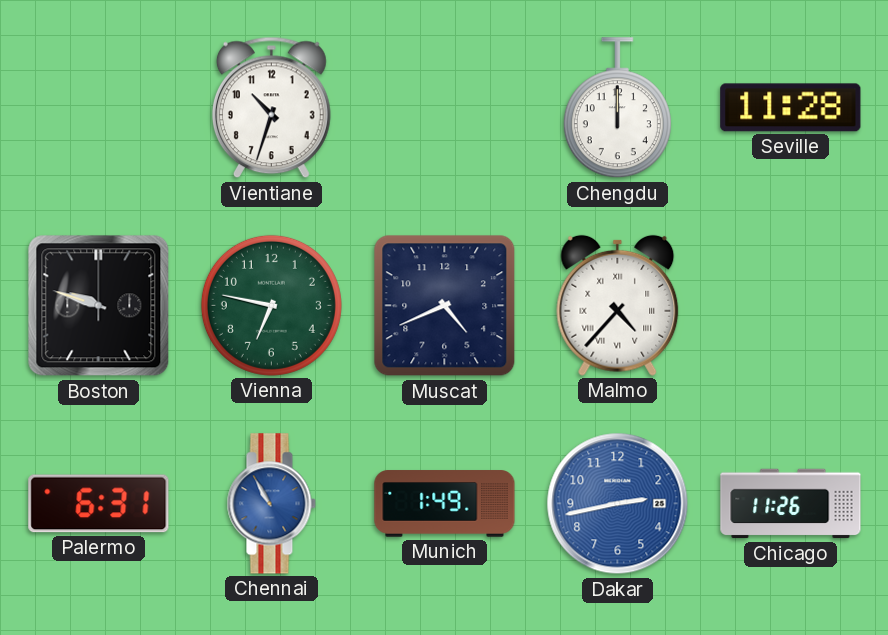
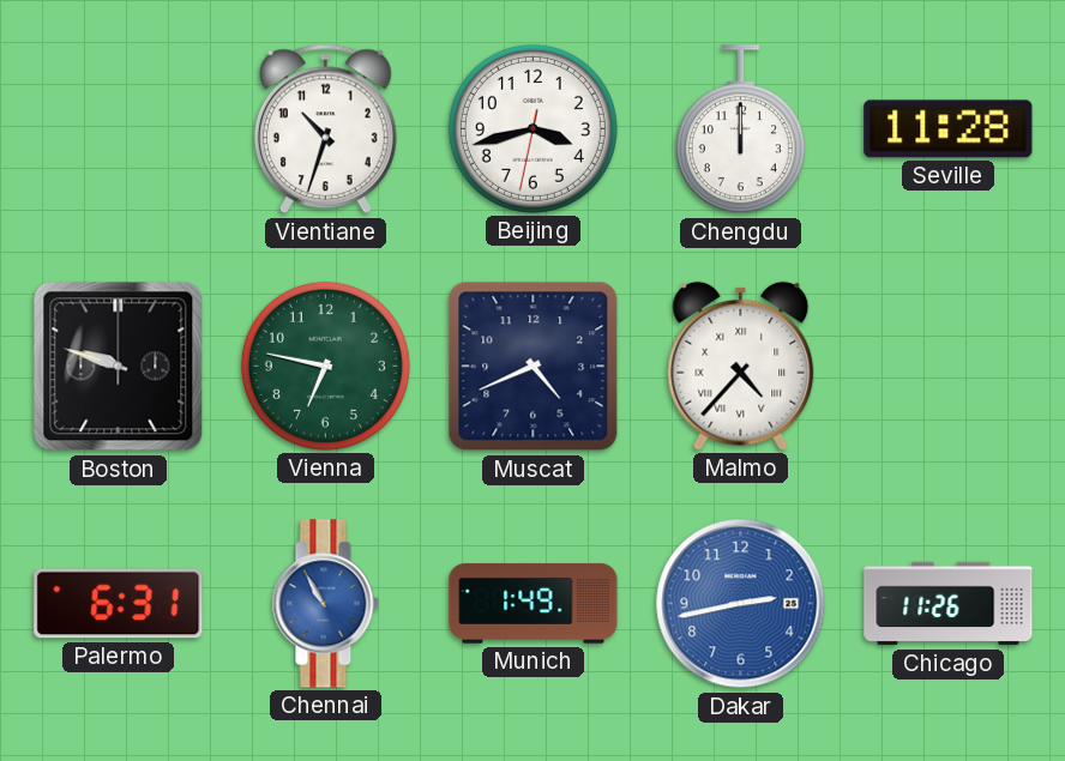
Beijing: none -> 3:42
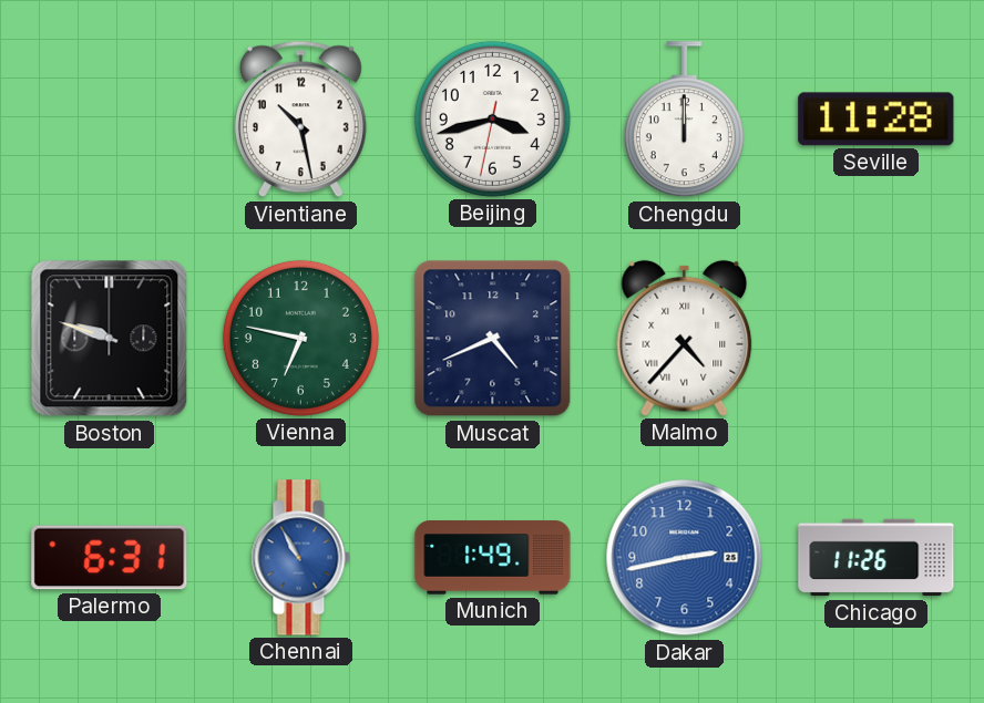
Vientiane: 10:33 -> 10:28
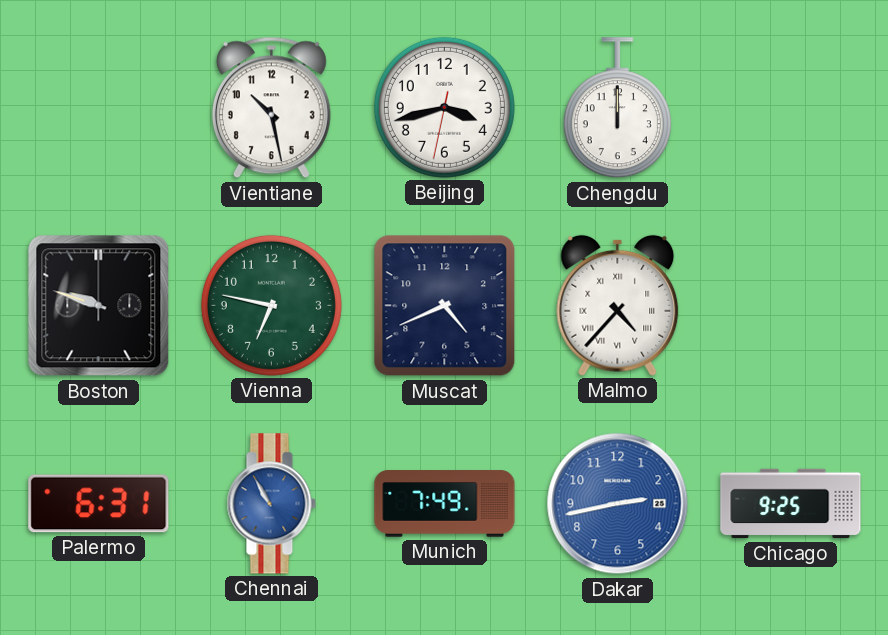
Seville: 11:28 -> none
Munich: 1:49 -> 7:49
Chicago: 11:26 -> 9:25
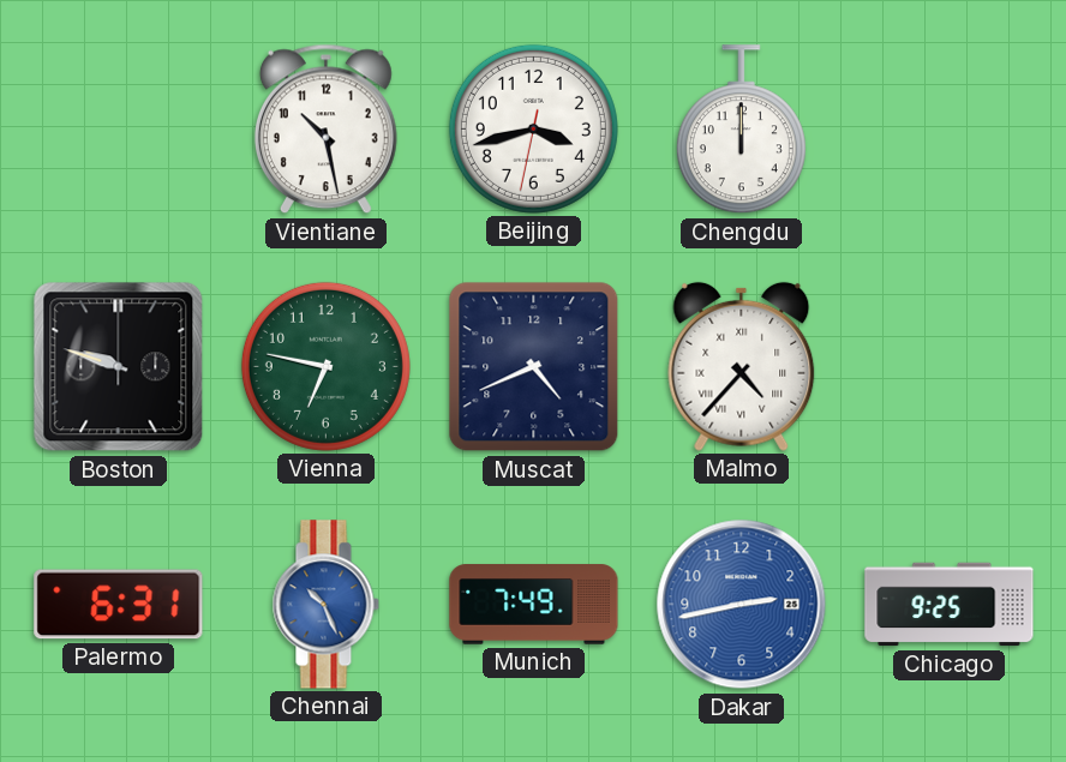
Chennai: 10:55 -> 10:26
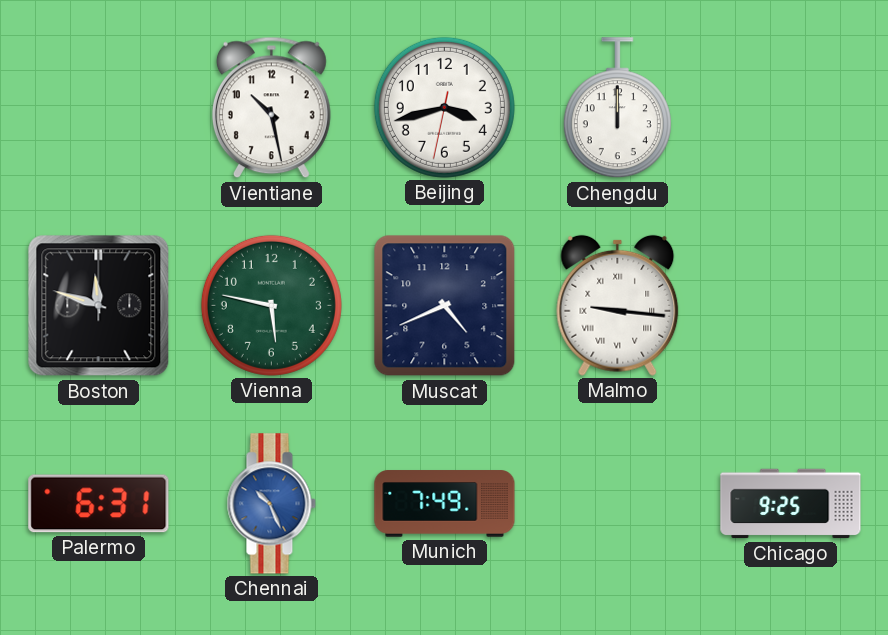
Boston: 9:48 -> 11:48
Vienna: 6:47 -> 5:47
Malmo: 4:37 -> 9:16
Dakar: 2:43 -> none
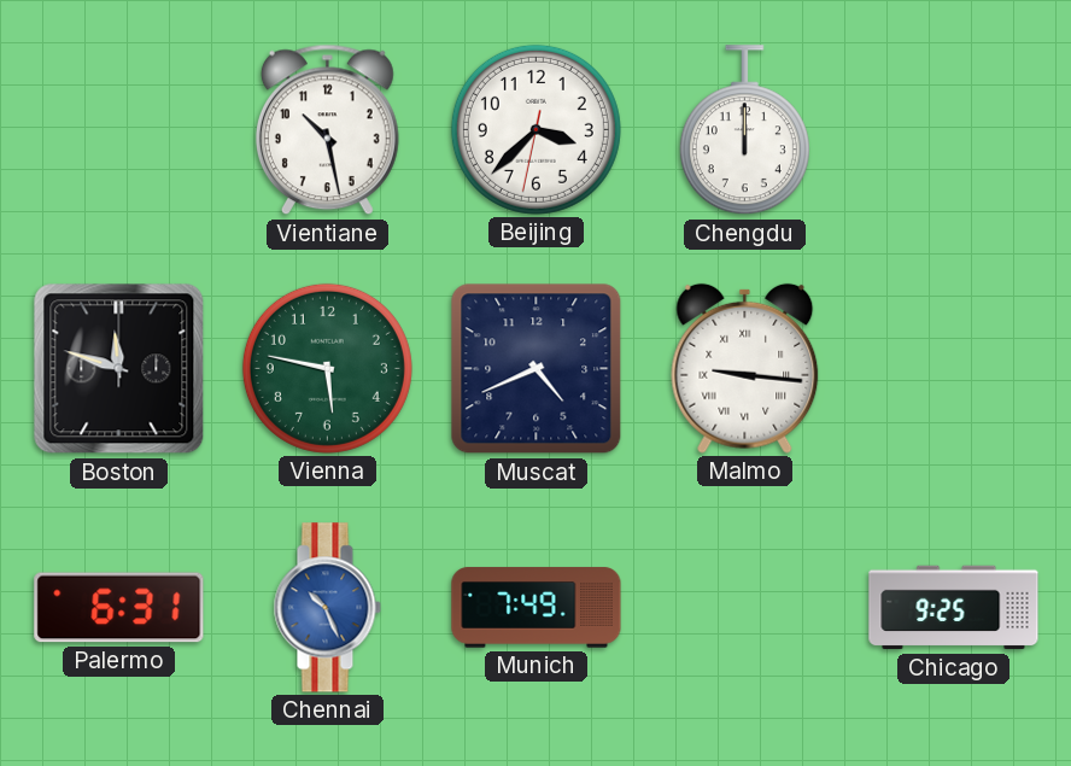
Beijing: 3:42 -> 3:37
